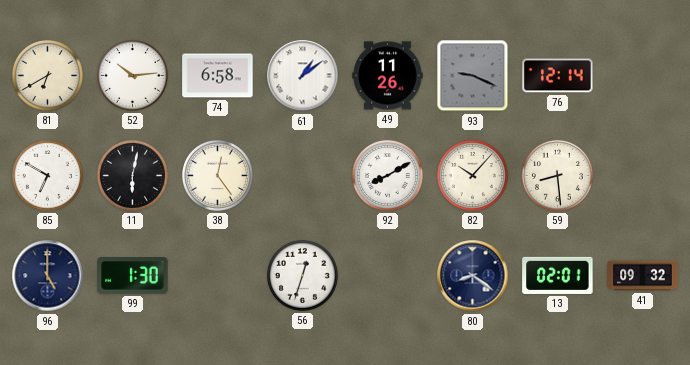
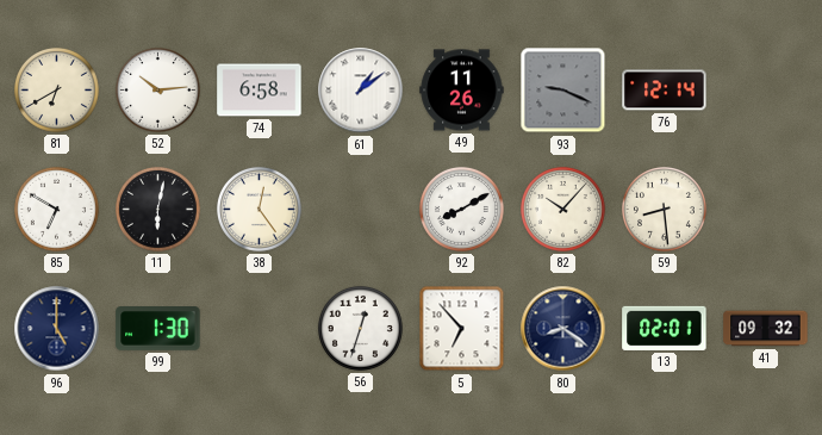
5: none -> 6:53
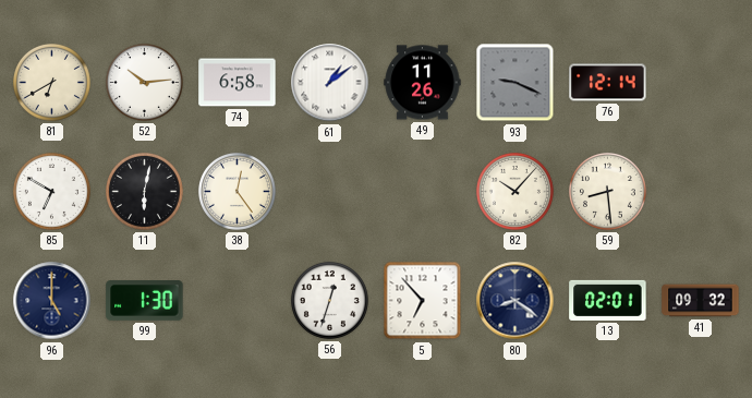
92: 8:10 -> none
